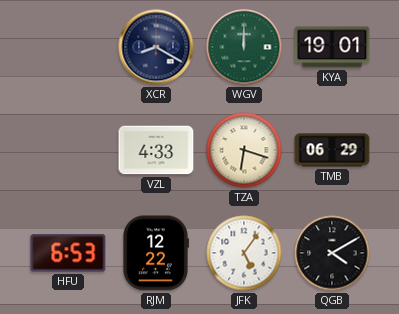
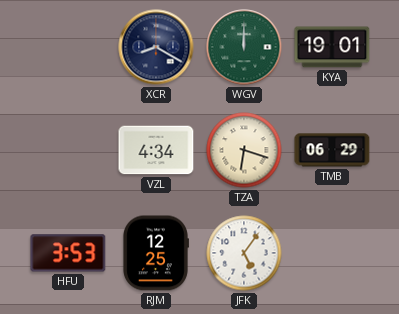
VZL: 4:33 -> 4:34
HFU: 6:53 -> 3:53
RJM: 12:22 -> 12:25
QGB: 4:10 -> none
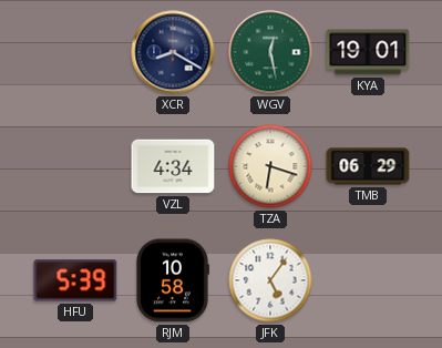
WGV: 12:00 -> 12:28
HFU: 3:53 -> 5:39
RJM: 12:25 -> 10:58
